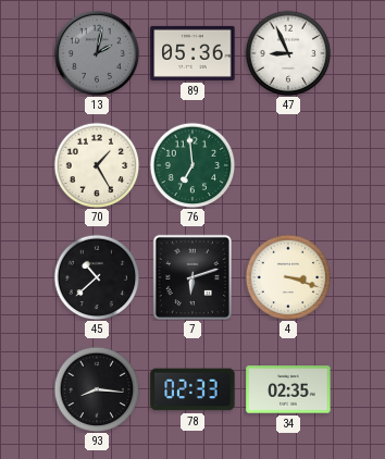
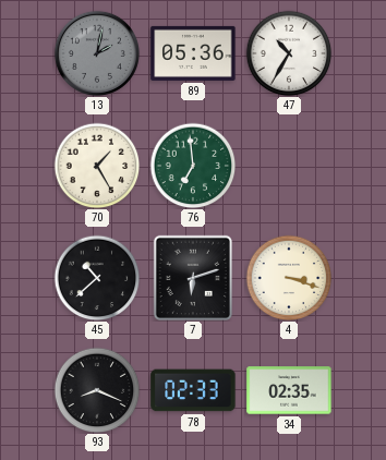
47: 8:56 -> 10:35
93: 8:16 -> 8:19
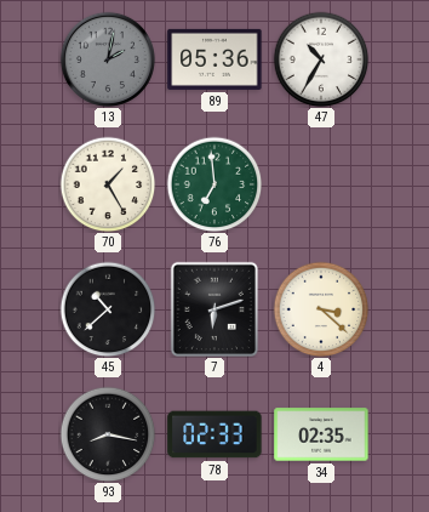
4: 3:18 -> 3:22
93: 8:19 -> 8:17
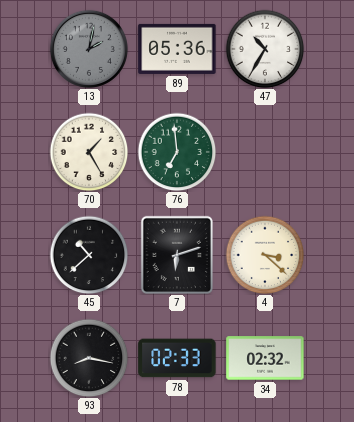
34: 02:35 -> 02:32
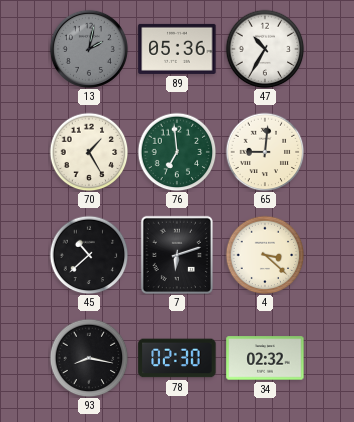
65: none -> 9:01
78: 02:33 -> 02:30
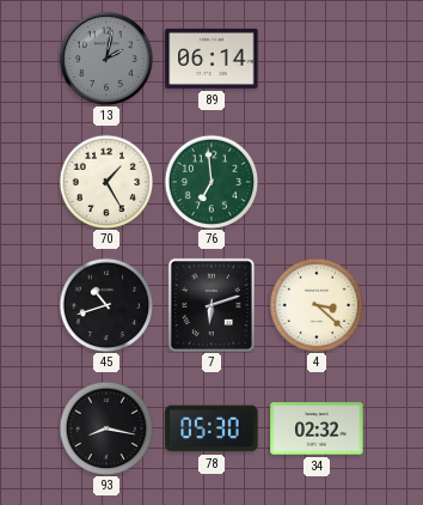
89: 05:36 -> 06:14
47: 10:35 -> none
65: 9:01 -> none
45: 10:38 -> 10:42
78: 02:30 -> 05:30
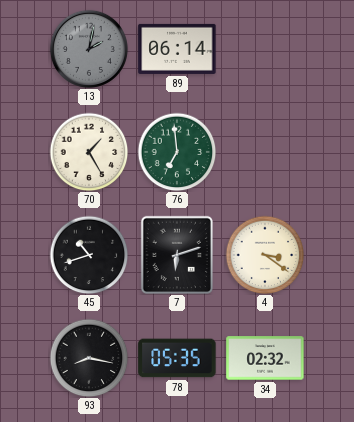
4: 3:22 -> 3:21
78: 05:30 -> 05:35
